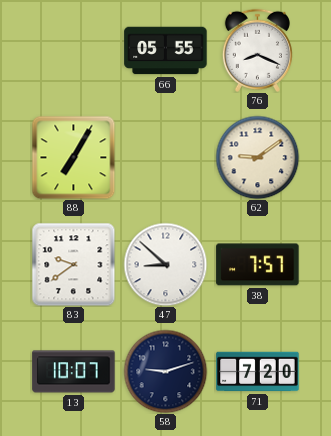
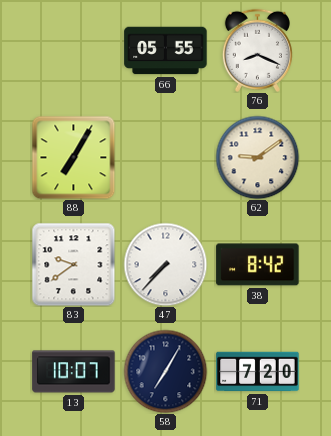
47: 8:52 -> 7:37
38: 7:57 -> 8:42
58: 9:12 -> 7:05
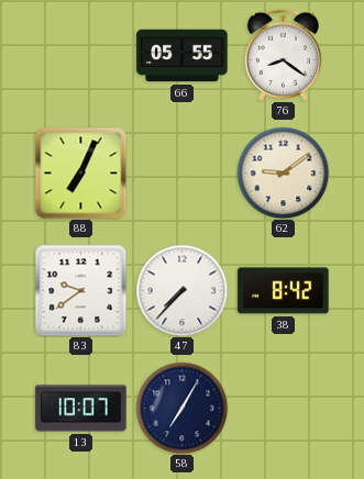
76: 8:19 -> 8:21
88: 7:05 -> 7:04
71: 7:20 -> none
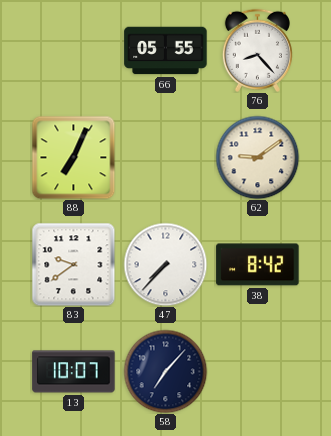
76: 8:21 -> 8:23
58: 7:05 -> 7:07
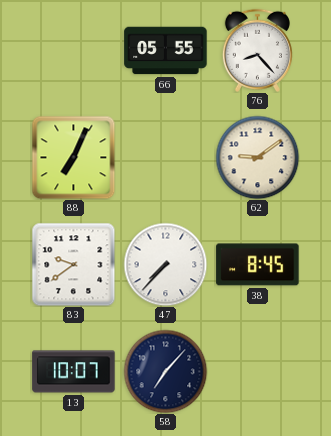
38: 8:42 -> 8:45
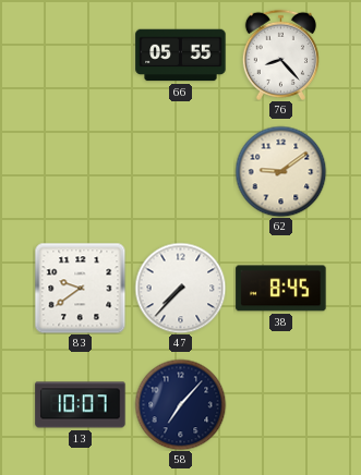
88: 7:04 -> none
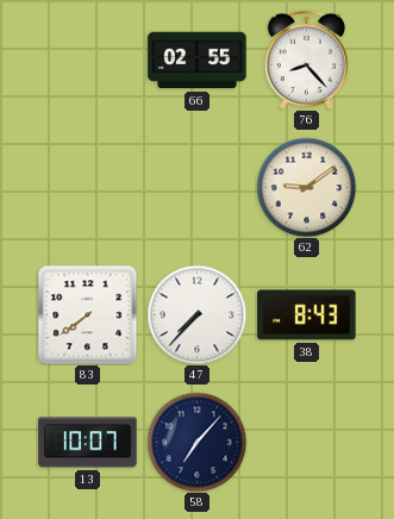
66: 05:55 -> 02:55
83: 9:39 -> 7:39
38: 8:45 -> 8:43
